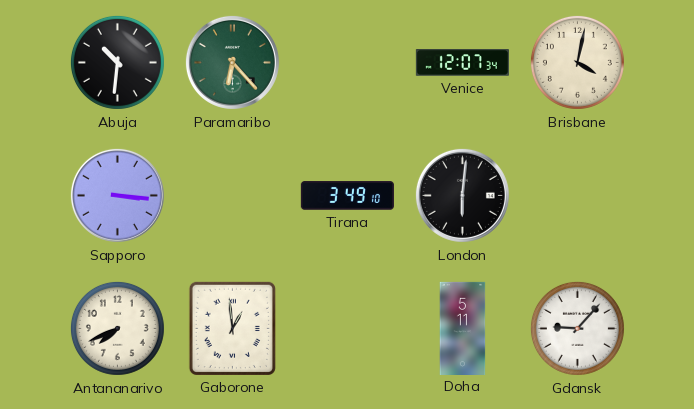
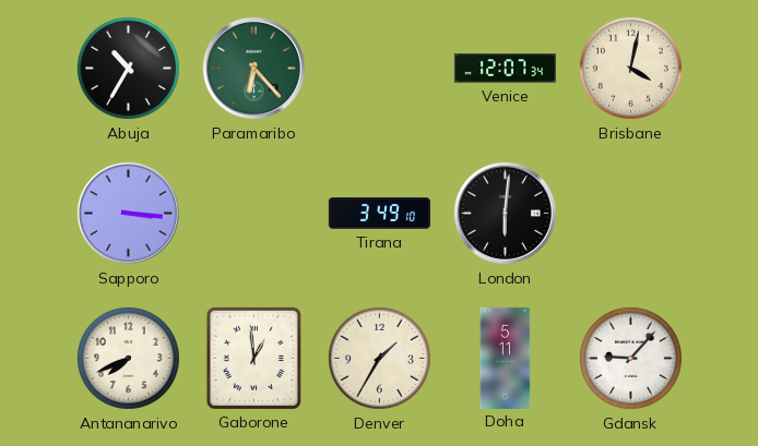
Abuja: 10:31 -> 10:35
Denver: none -> 1:35
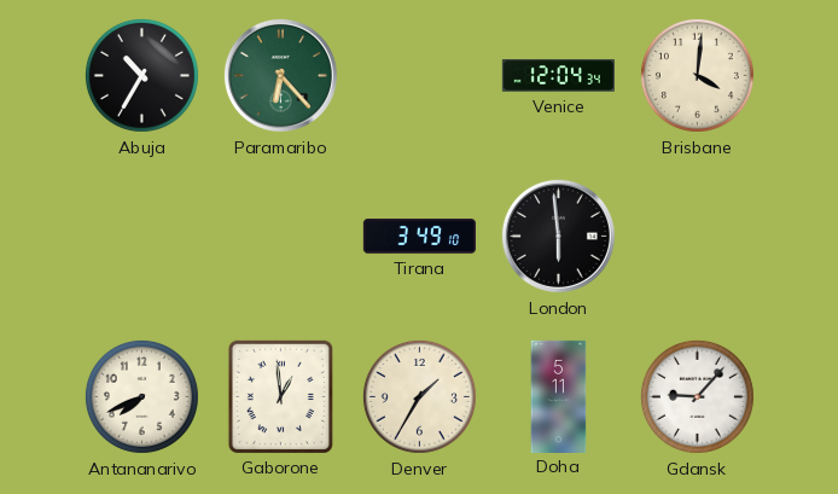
Venice: 12:07 -> 12:04
Brisbane: 4:02 -> 4:01
Sapporo: 3:16 -> none
London: 6:01 -> 5:59
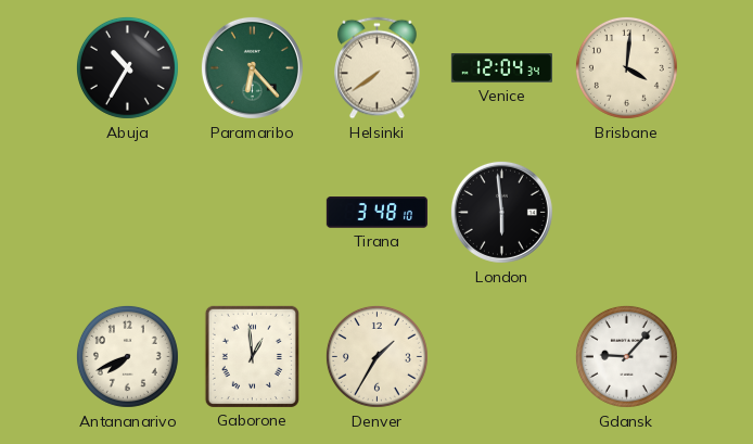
Helsinki: none -> 7:39
Tirana: 3:49 -> 3:48
Doha: 5:11 -> none
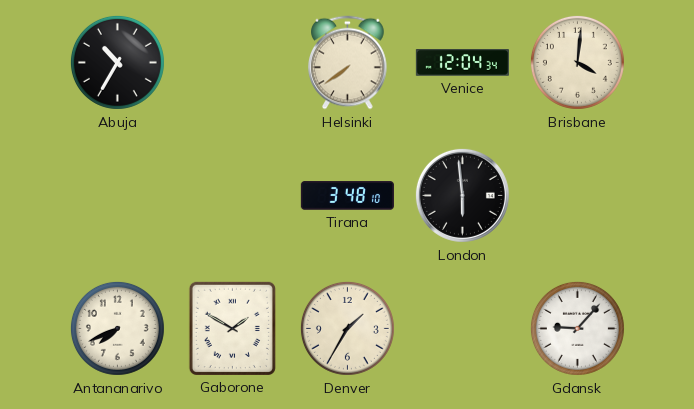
Paramaribo: 6:23 -> none
Gaborone: 12:59 -> 1:50
